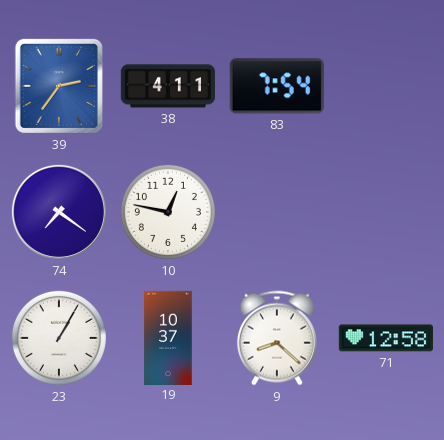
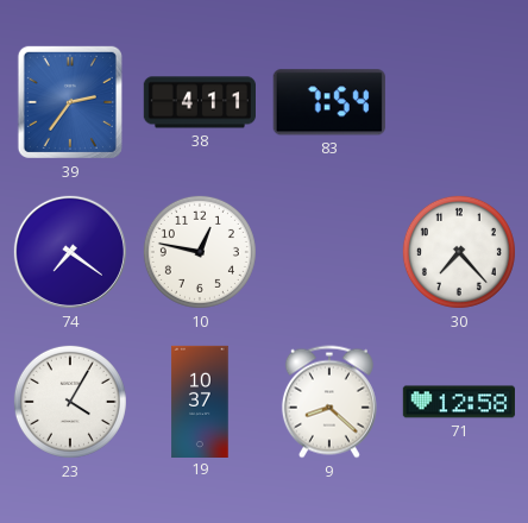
30: none -> 7:23
23: 1:05 -> 4:05
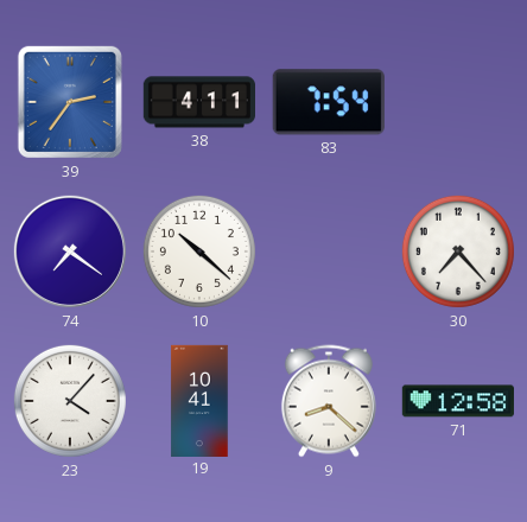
10: 12:47 -> 10:22
23: 4:05 -> 4:07
19: 10:37 -> 10:41
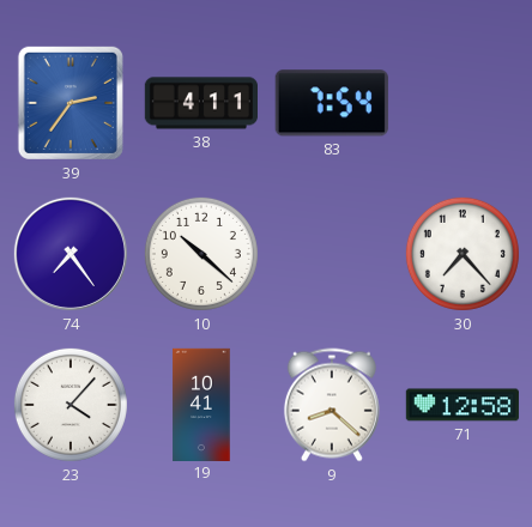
74: 7:21 -> 7:24
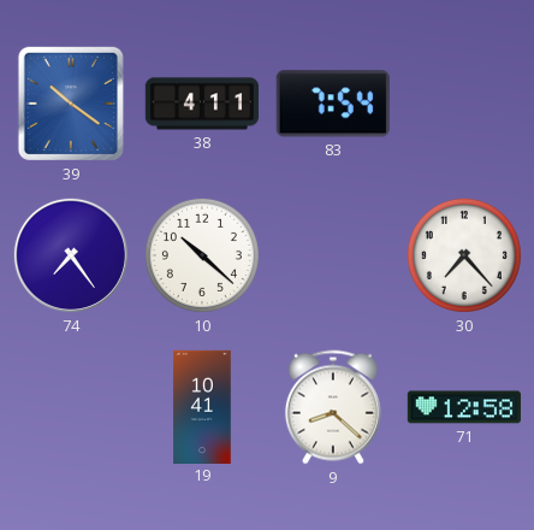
39: 2:36 -> 10:21
23: 4:07 -> none
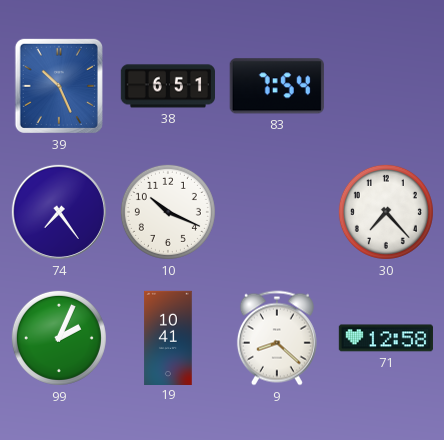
39: 10:21 -> 10:26
38: 4:11 -> 6:51
10: 10:22 -> 10:19
99: none -> 2:04
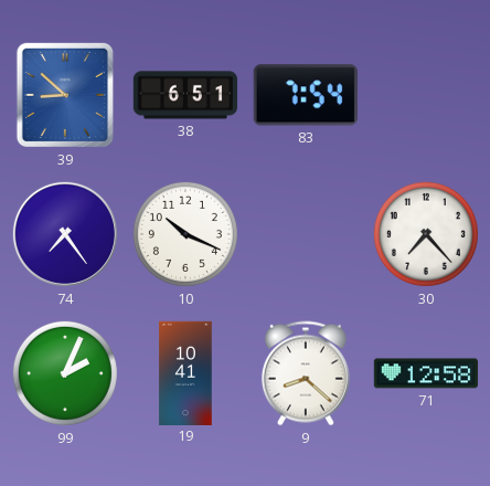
39: 10:26 -> 8:52
